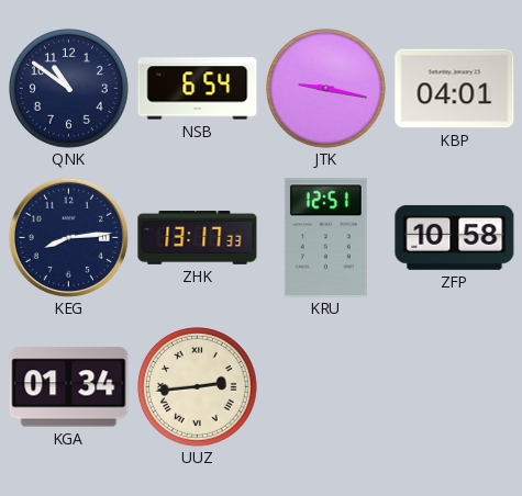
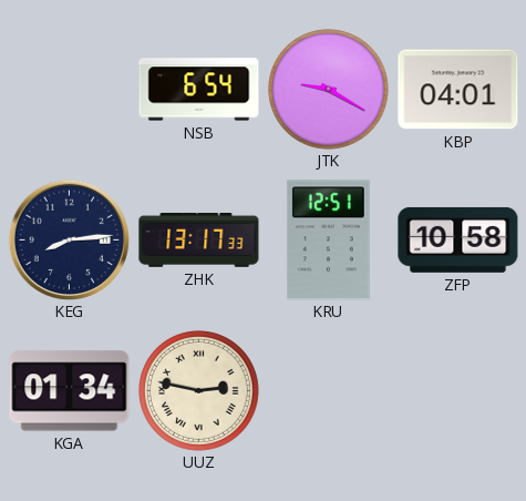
QNK: 10:51 -> none
JTK: 9:17 -> 9:20
UUZ: 2:44 -> 2:47
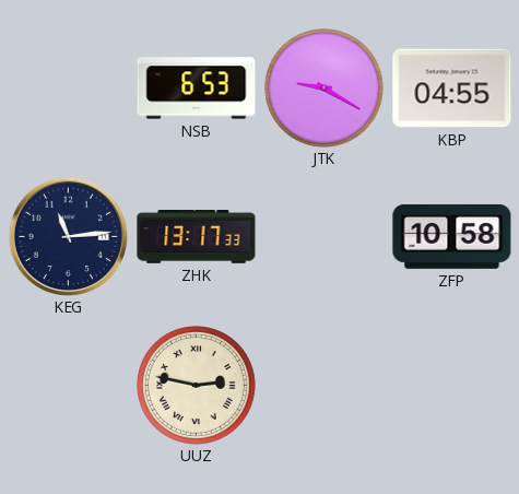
NSB: 6:54 -> 6:53
KBP: 04:01 -> 04:55
KEG: 8:14 -> 11:14
KRU: 12:51 -> none
KGA: 01:34 -> none
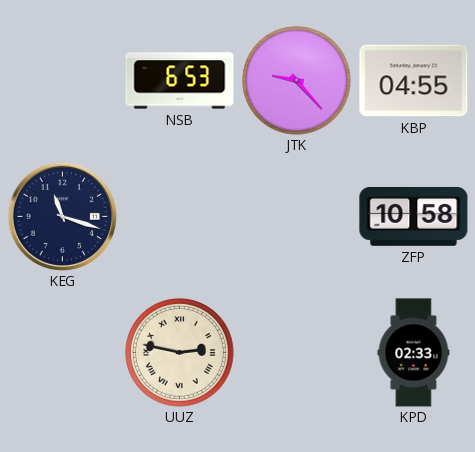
JTK: 9:20 -> 9:23
KEG: 11:14 -> 11:18
ZHK: 13:17 -> none
KPD: none -> 02:33
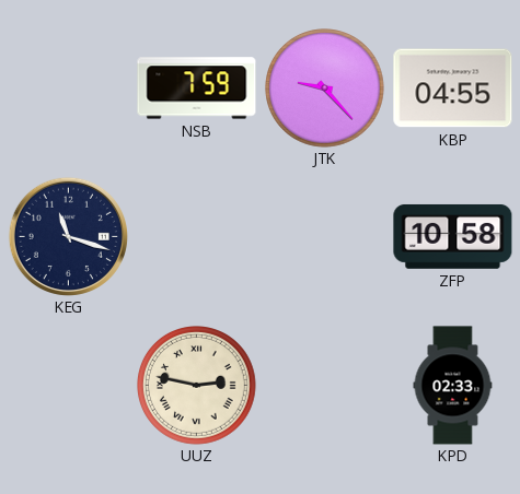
NSB: 6:53 -> 7:59
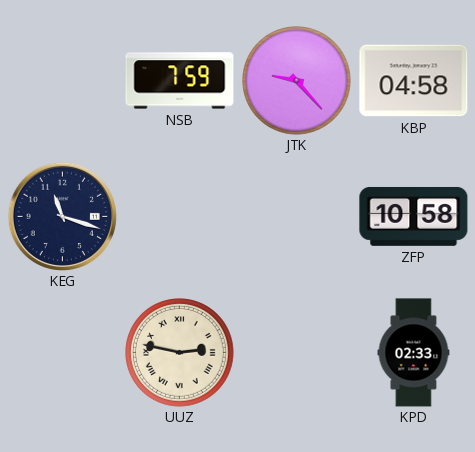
KBP: 04:55 -> 04:58
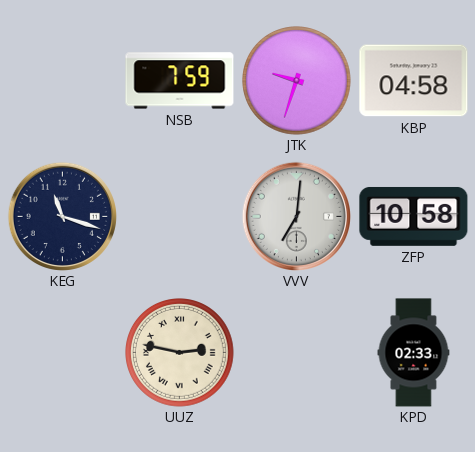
JTK: 9:23 -> 9:33
VVV: none -> 7:01
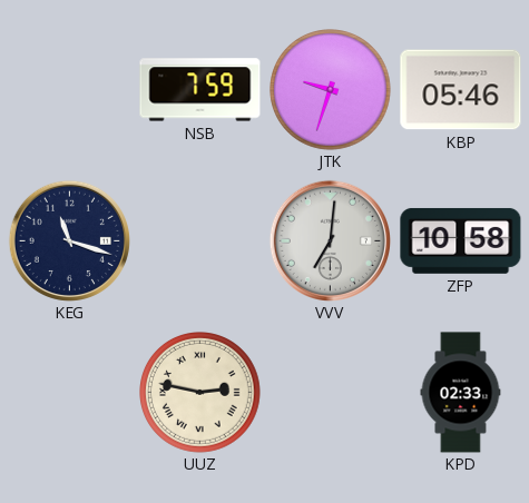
KBP: 04:58 -> 05:46
